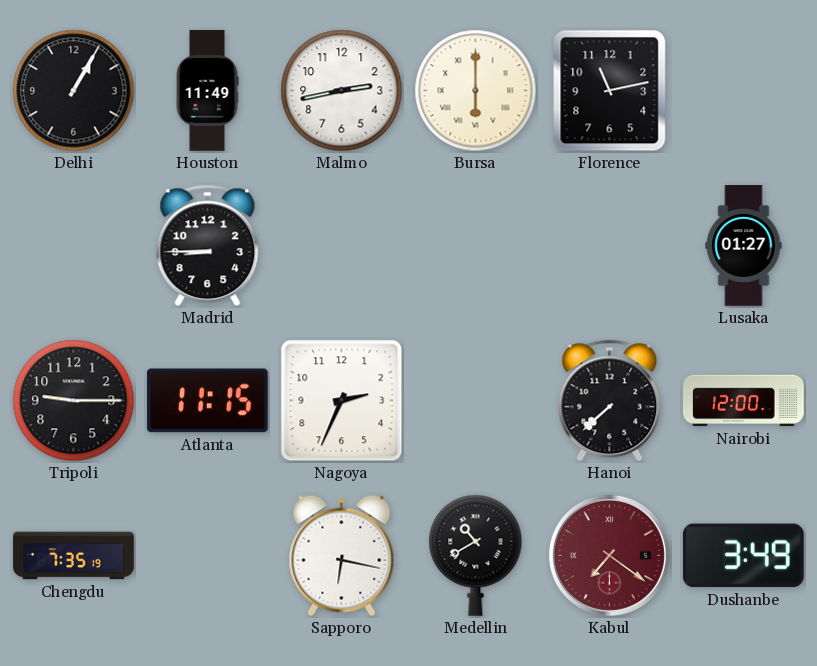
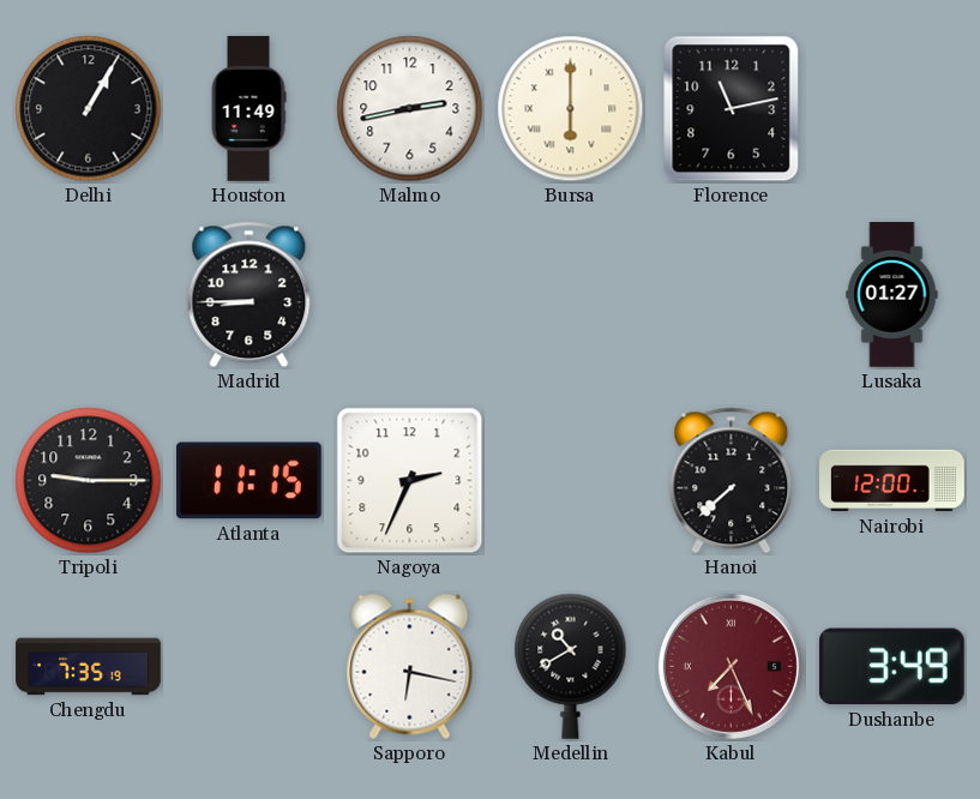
Kabul: 7:21 -> 7:26
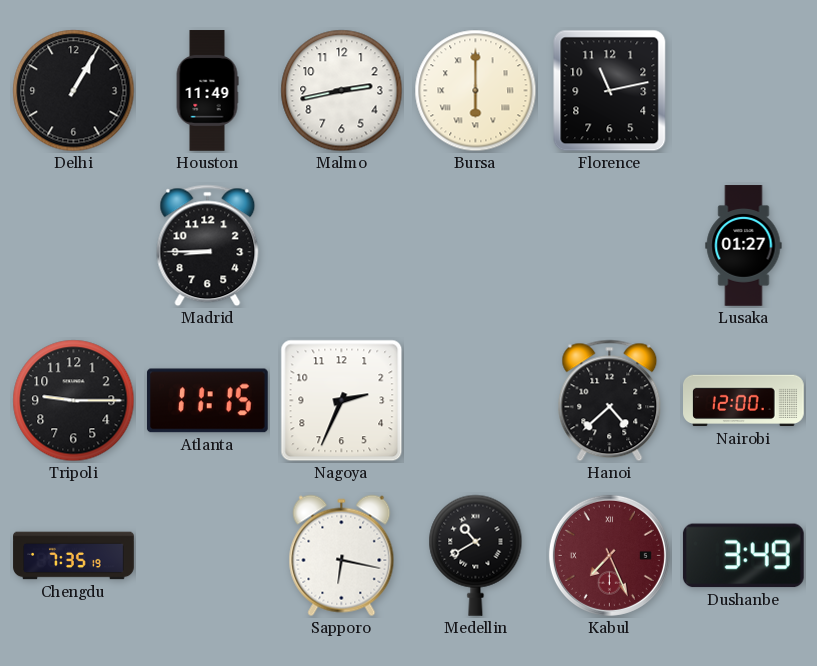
Hanoi: 7:38 -> 4:38
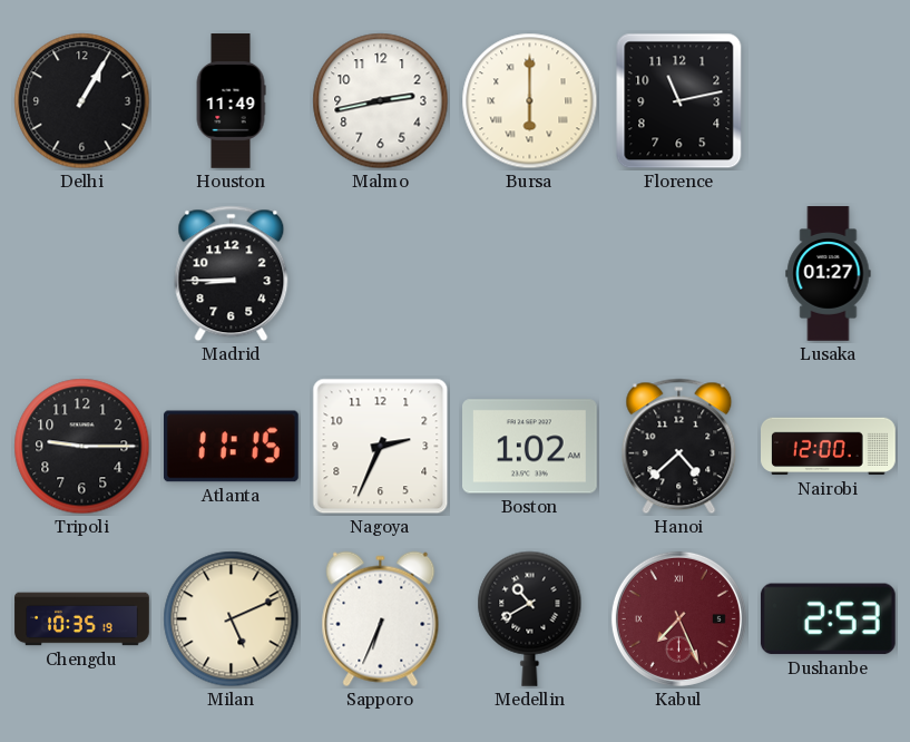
Boston: none -> 1:02
Chengdu: 7:35 -> 10:35
Milan: none -> 5:11
Sapporo: 6:17 -> 6:34
Dushanbe: 3:49 -> 2:53
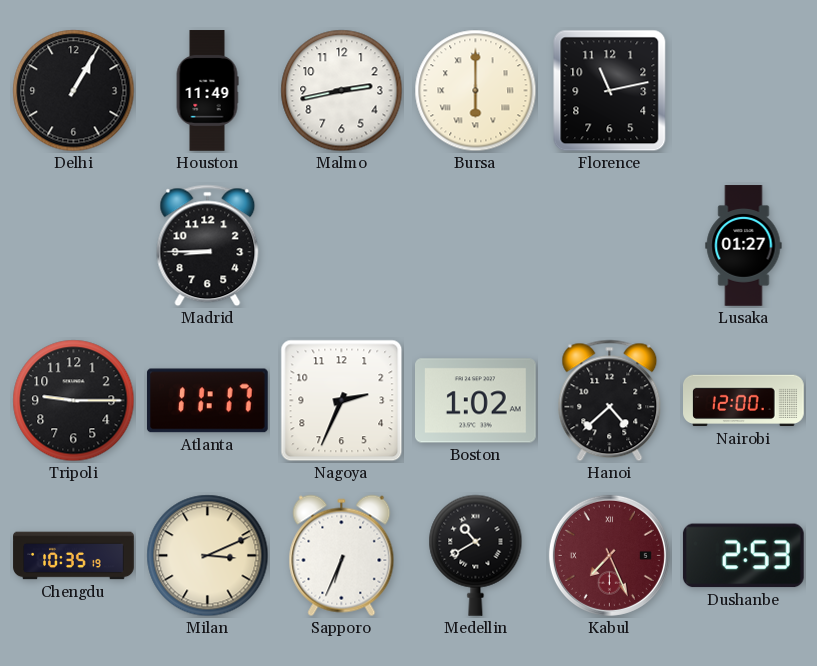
Atlanta: 11:15 -> 11:17
Milan: 5:11 -> 3:11
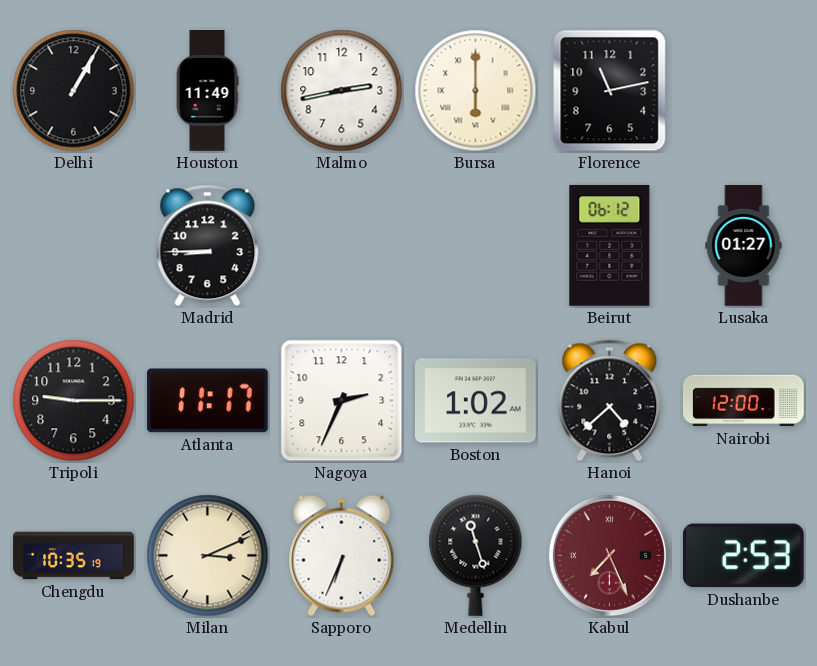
Beirut: none -> 06:12
Medellin: 10:40 -> 11:27
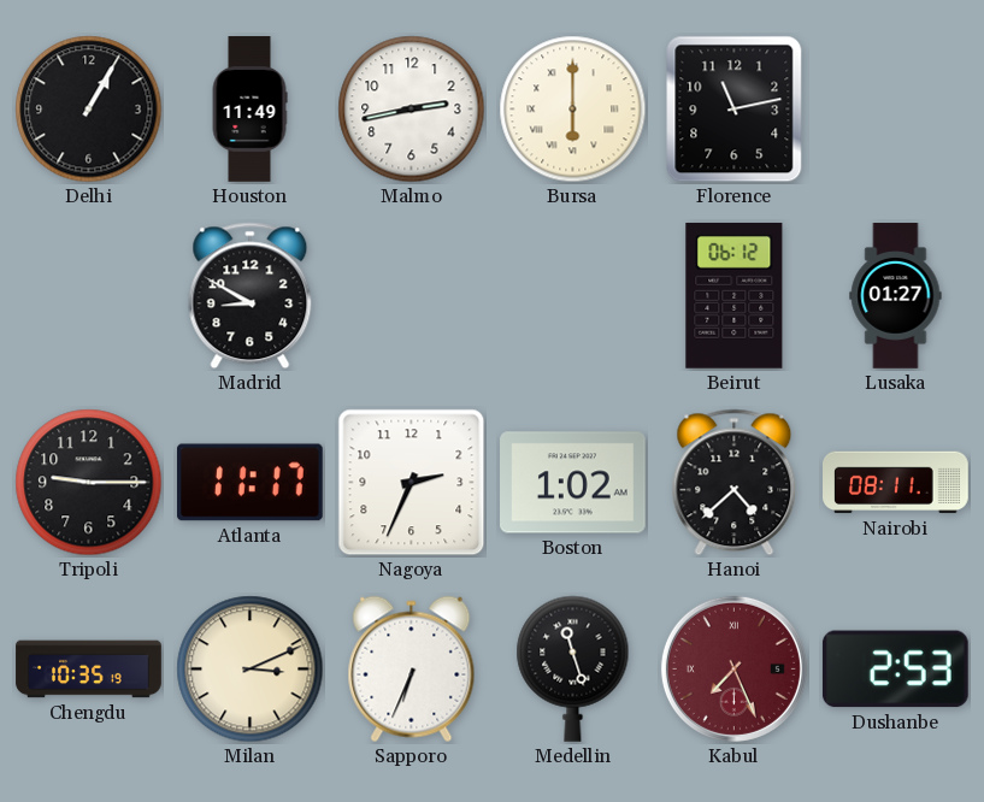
Madrid: 8:45 -> 8:50
Nairobi: 12:00 -> 08:11
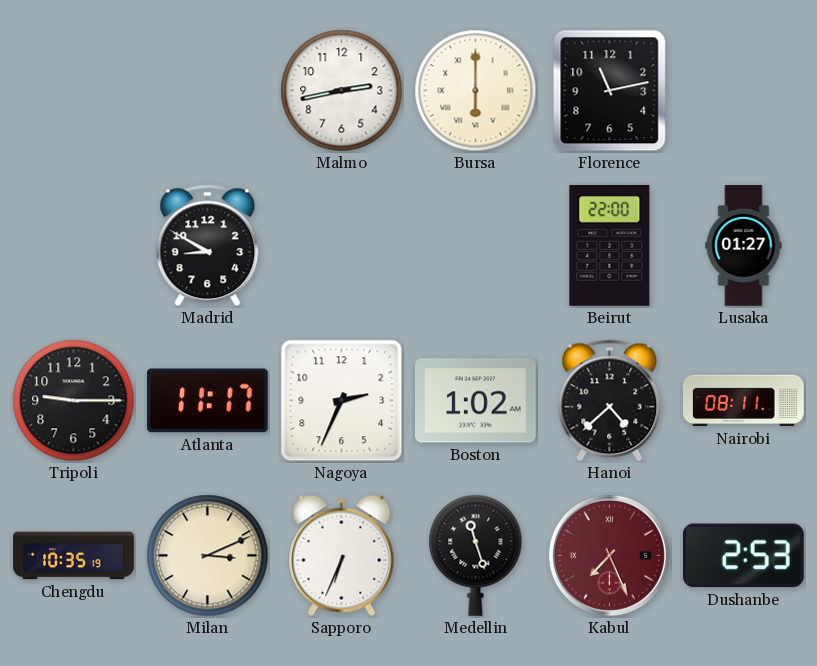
Delhi: 1:05 -> none
Houston: 11:49 -> none
Beirut: 06:12 -> 22:00
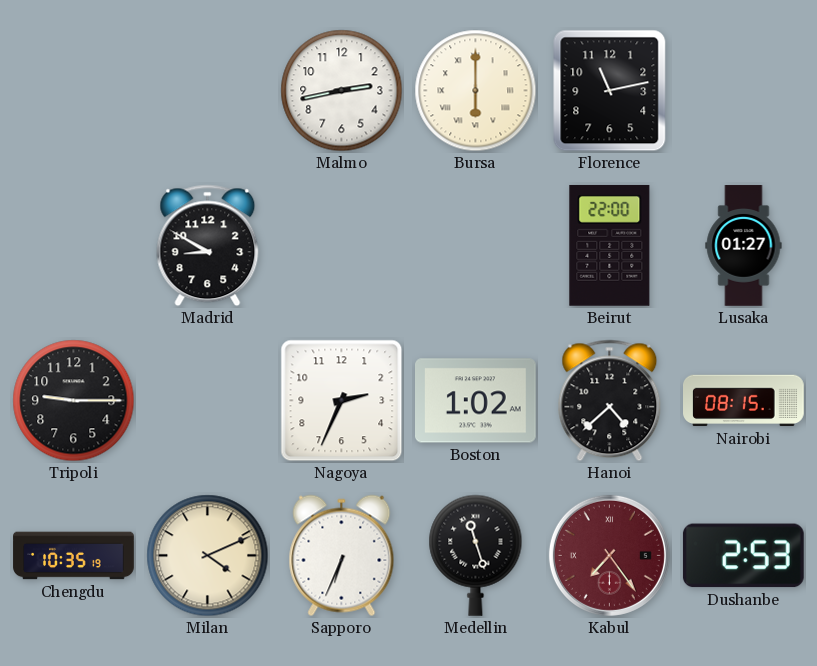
Atlanta: 11:17 -> none
Nairobi: 08:11 -> 08:15
Milan: 3:11 -> 4:11
Kabul: 7:26 -> 7:24
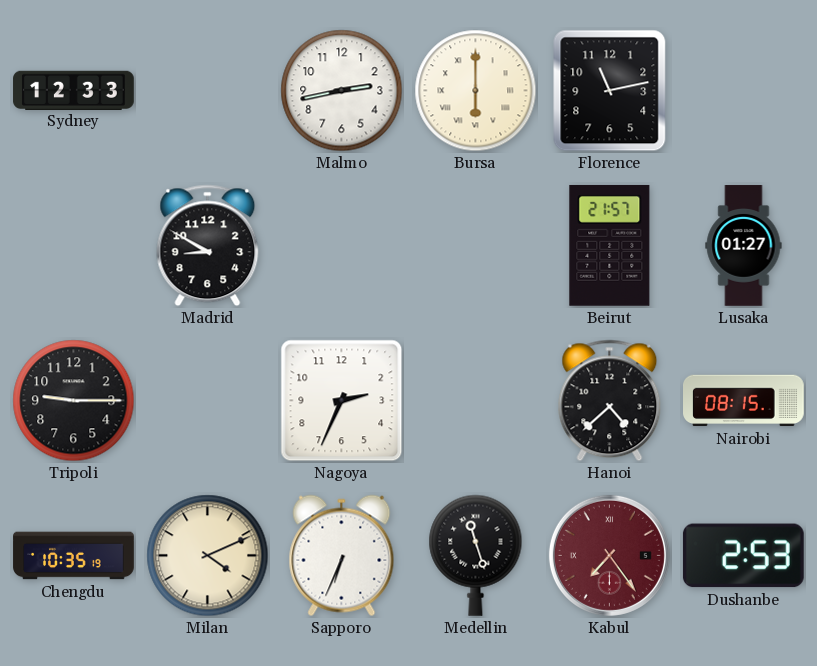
Sydney: none -> 12:33
Beirut: 22:00 -> 21:57
Boston: 1:02 -> none
